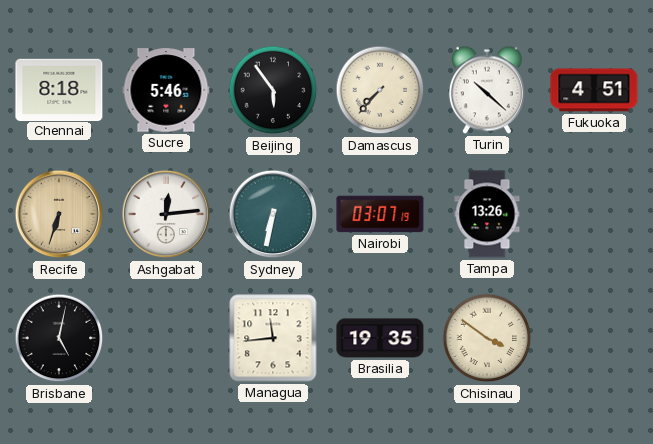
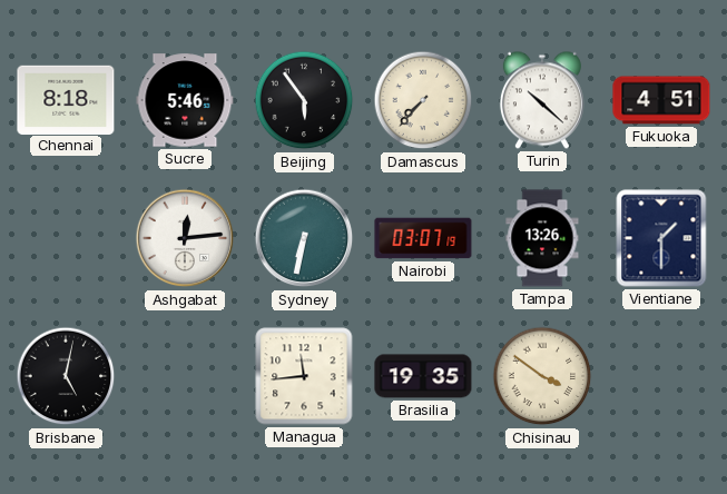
Recife: 6:33 -> none
Vientiane: none -> 1:30
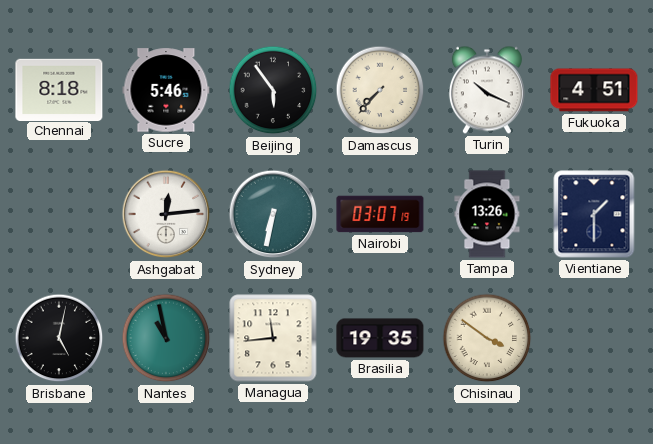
Turin: 10:22 -> 10:19
Nantes: none -> 10:58
